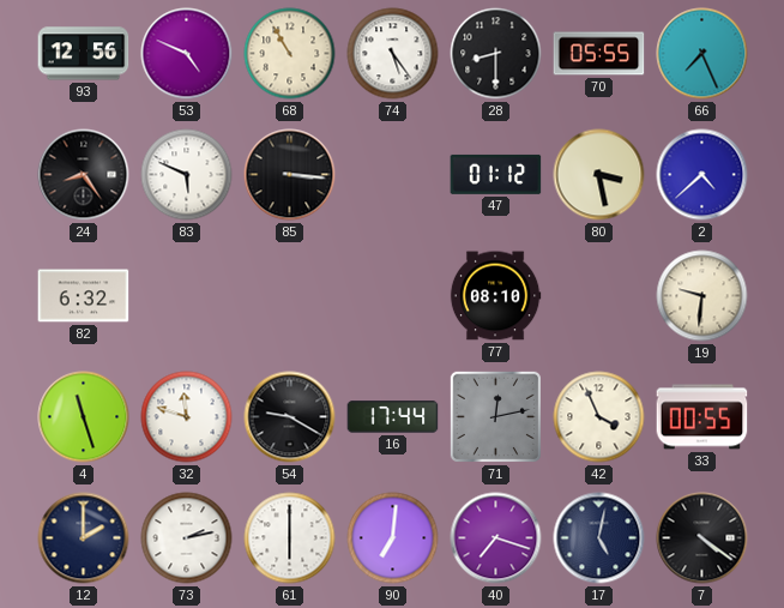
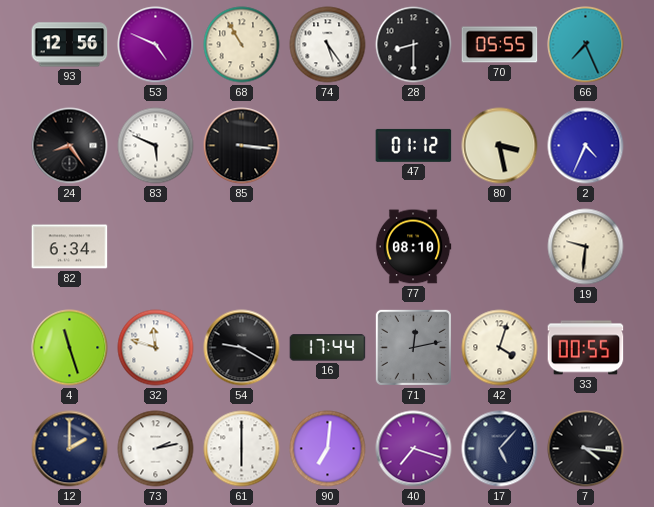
2: 4:38 -> 4:34
82: 6:32 -> 6:34
42: 3:56 -> 4:03
17: 5:02 -> 5:07
7: 4:21 -> 4:16
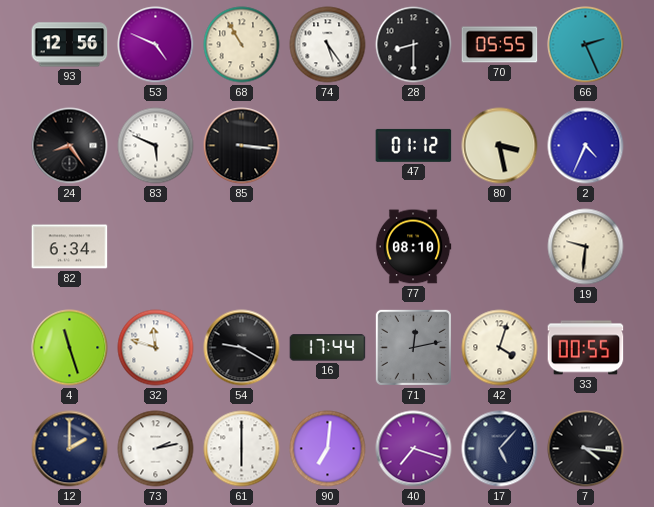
66: 7:26 -> 2:26
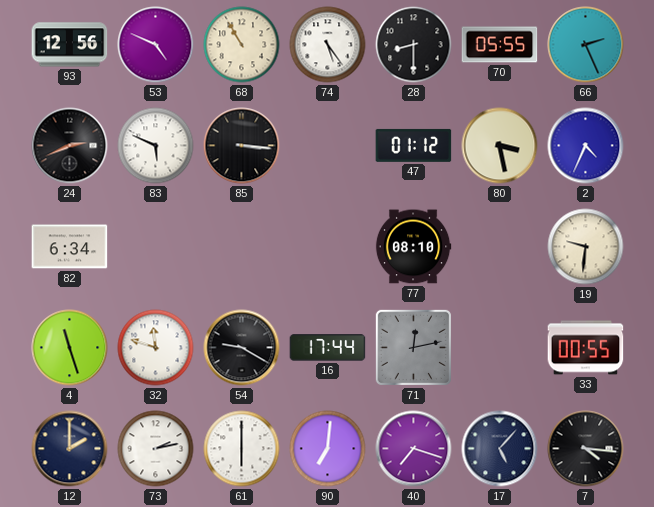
24: 8:24 -> 2:41
42: 4:03 -> none
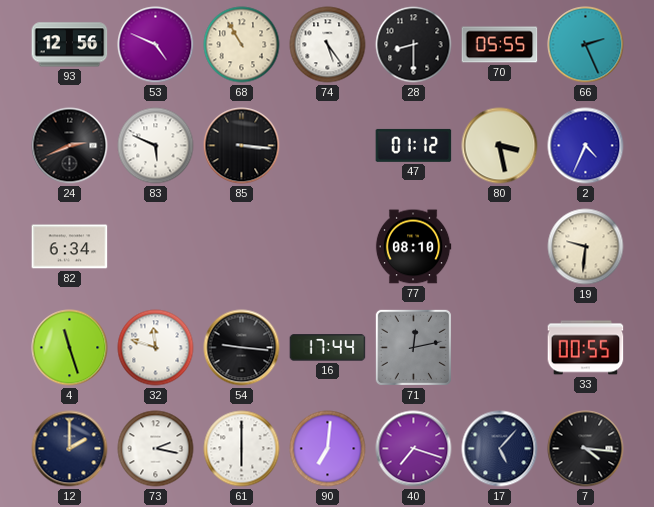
54: 9:20 -> 9:16
73: 2:13 -> 2:17
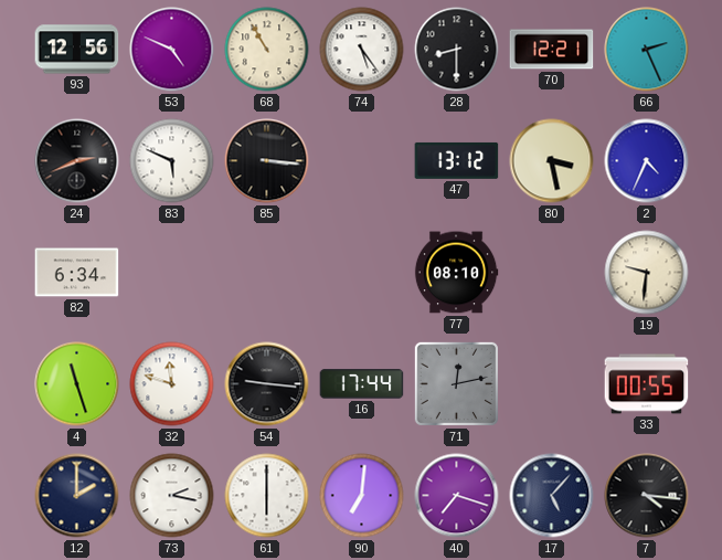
70: 05:55 -> 12:21
47: 01:12 -> 13:12
